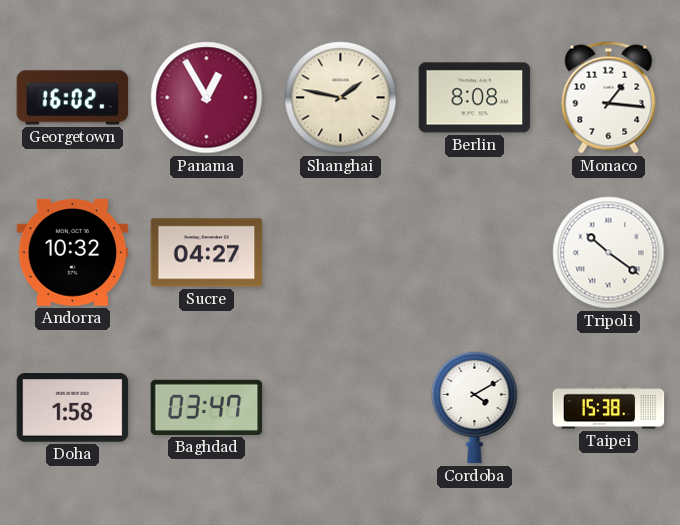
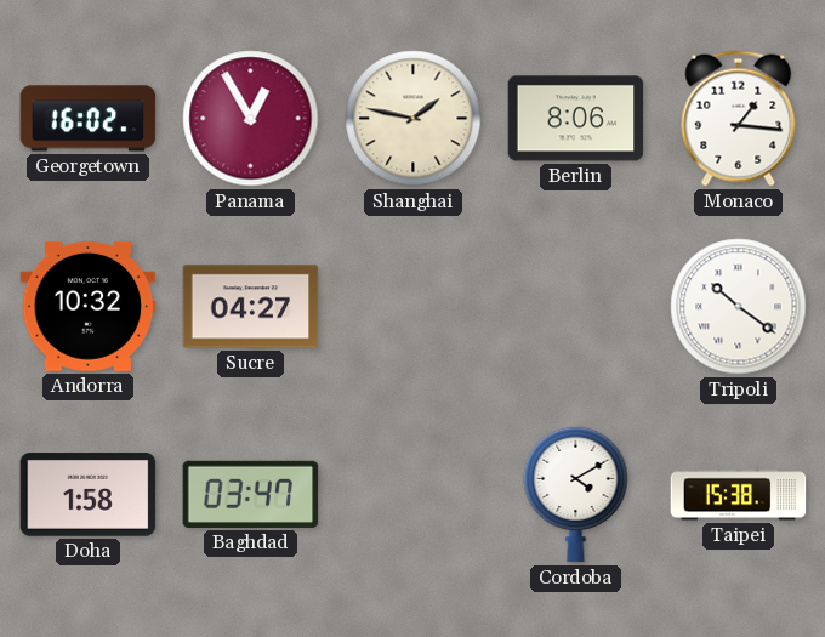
Berlin: 8:08 -> 8:06
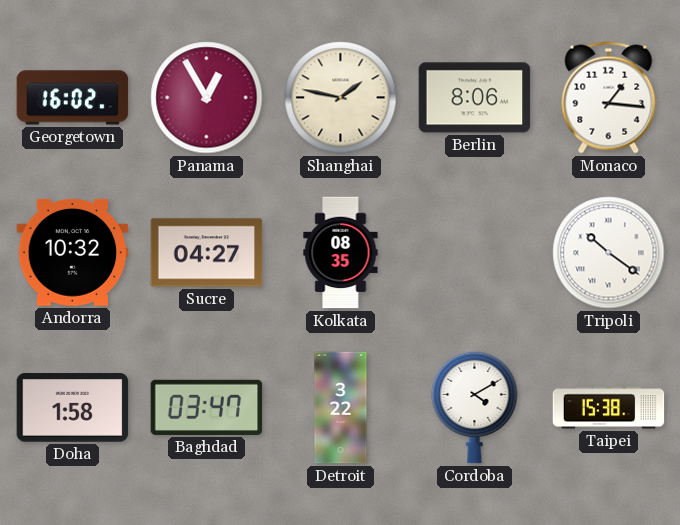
Kolkata: none -> 08:35
Detroit: none -> 3:22
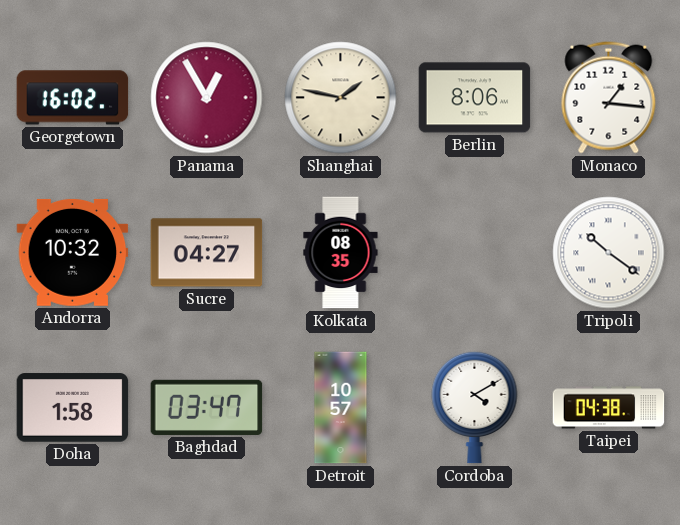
Detroit: 3:22 -> 10:57
Taipei: 15:38 -> 04:38
